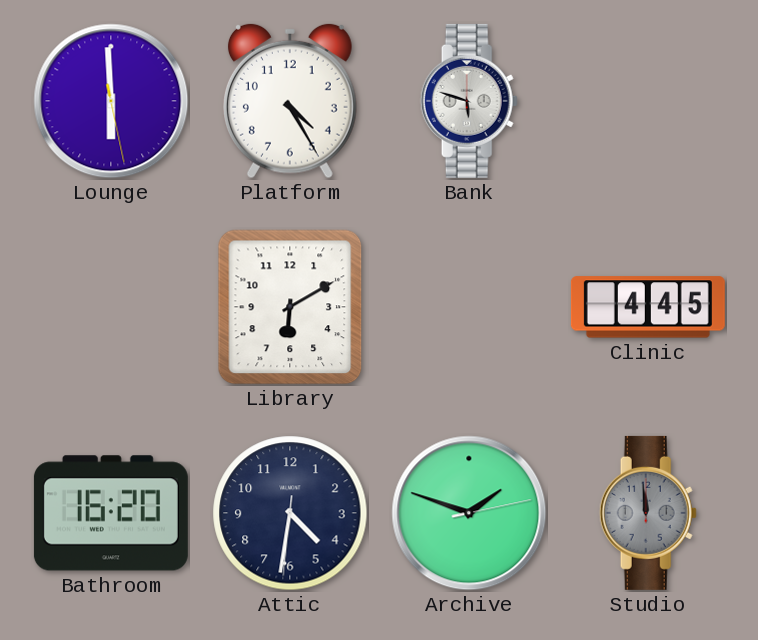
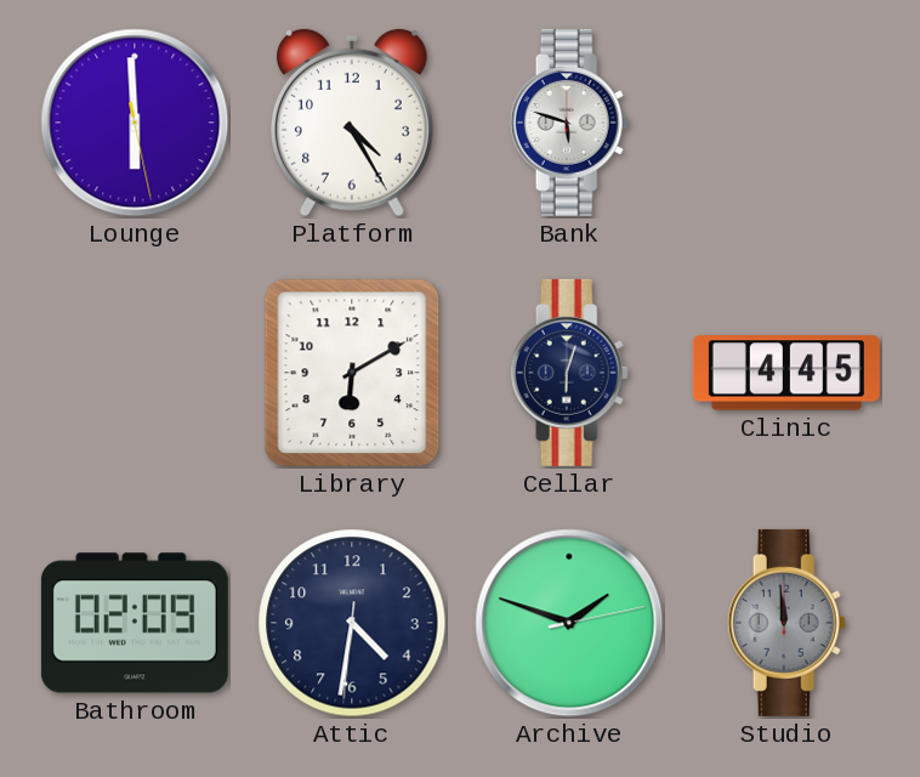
Cellar: none -> 6:03
Bathroom: 16:20 -> 02:09
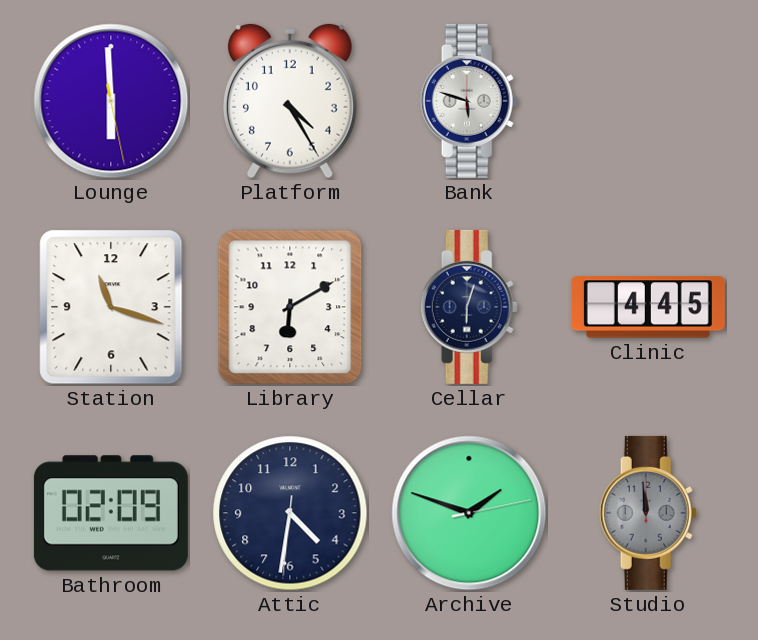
Station: none -> 11:18
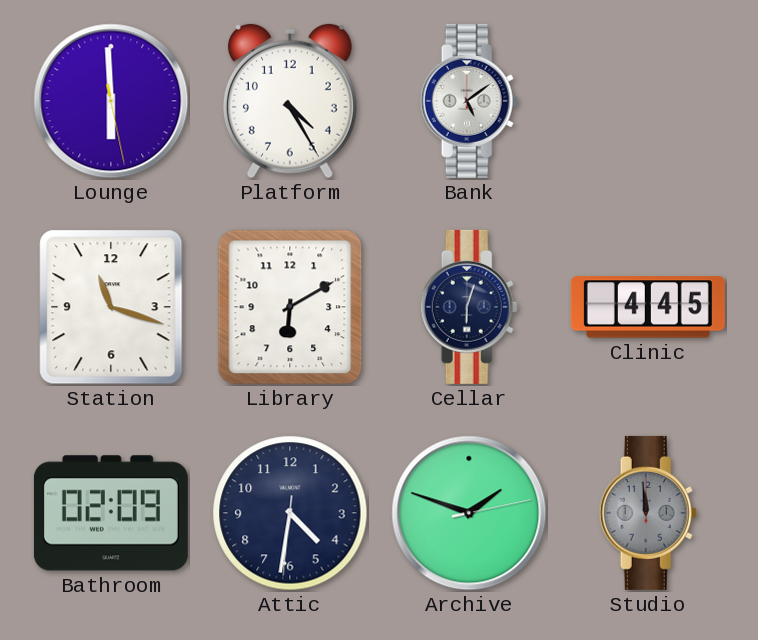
Bank: 5:48 -> 5:09
